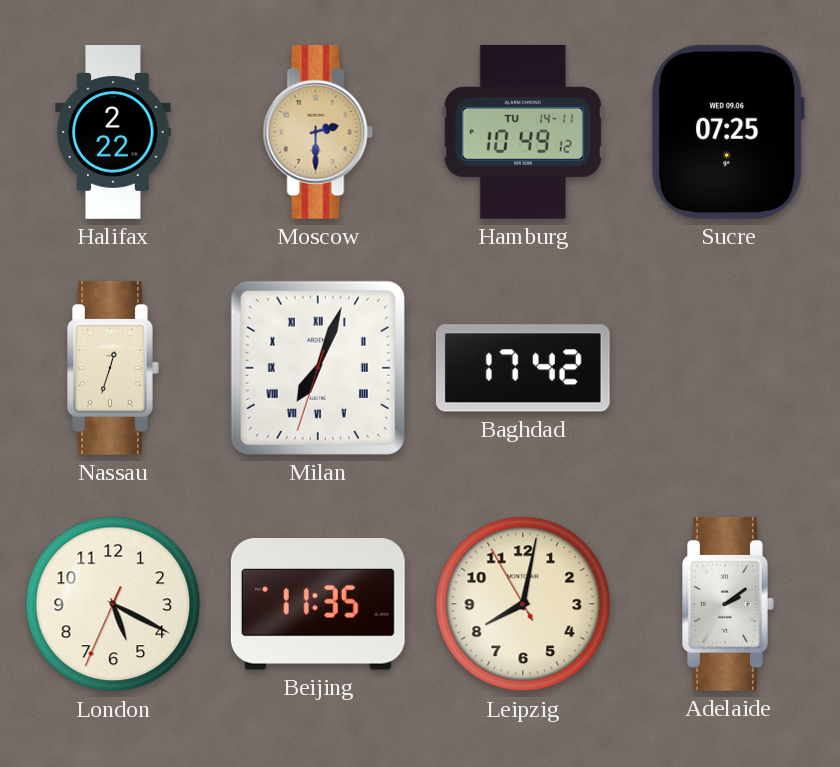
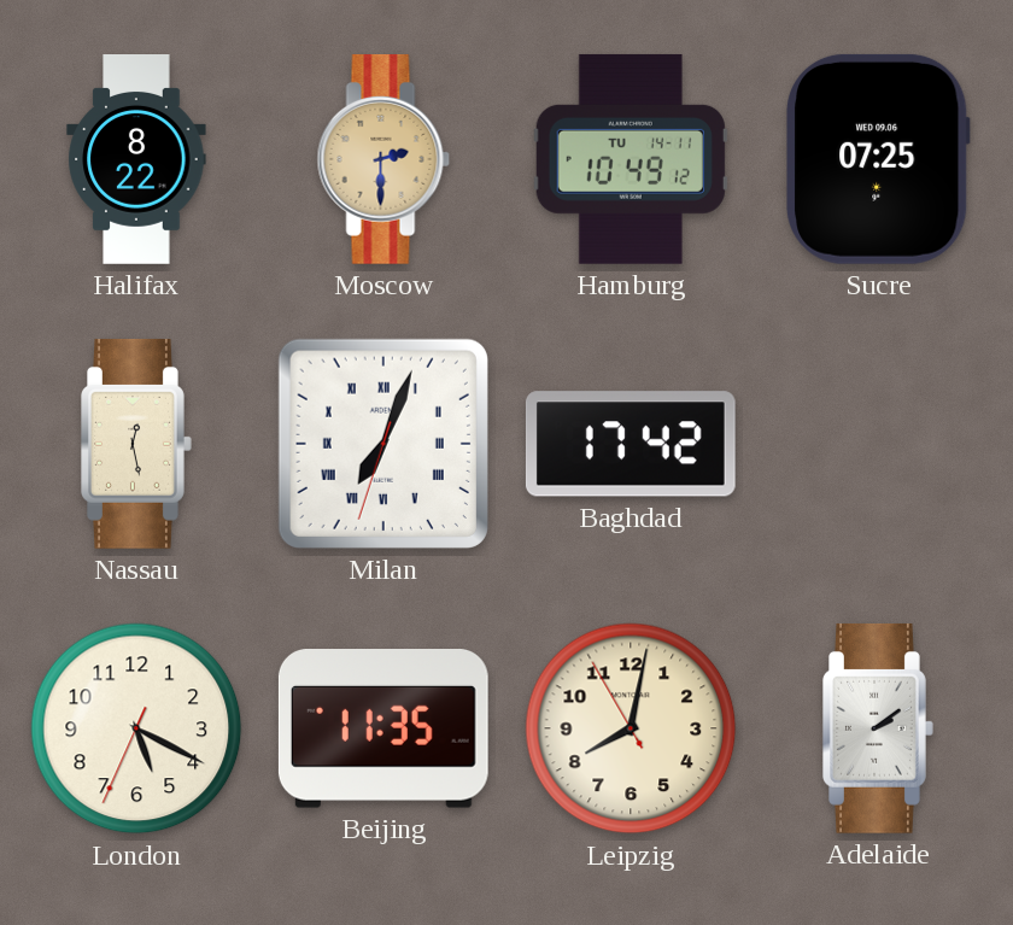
Halifax: 2:22 -> 8:22
Nassau: 12:33 -> 12:28
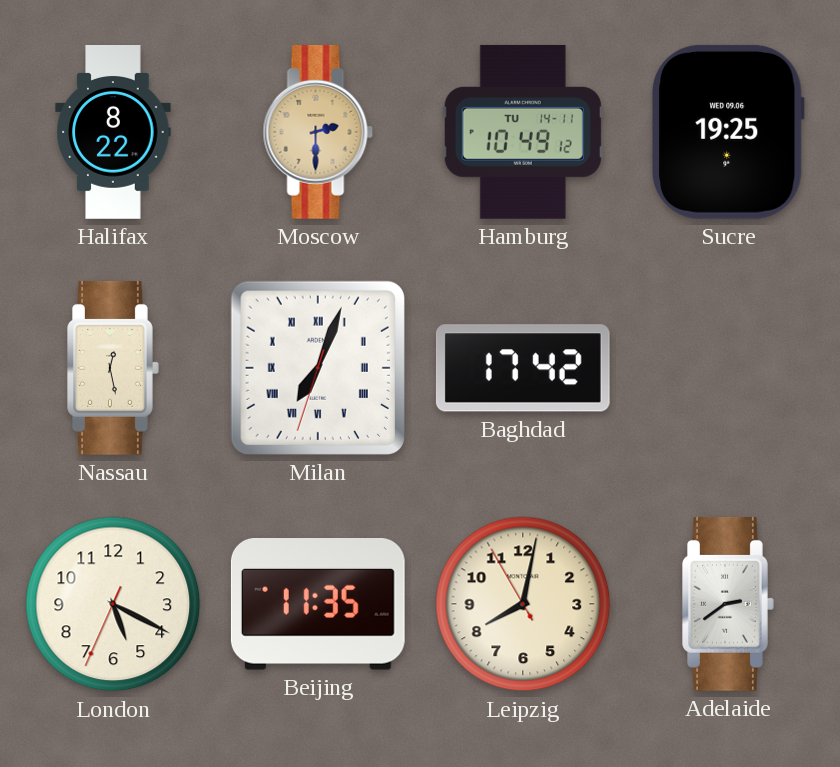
Sucre: 07:25 -> 19:25
Adelaide: 2:09 -> 2:39
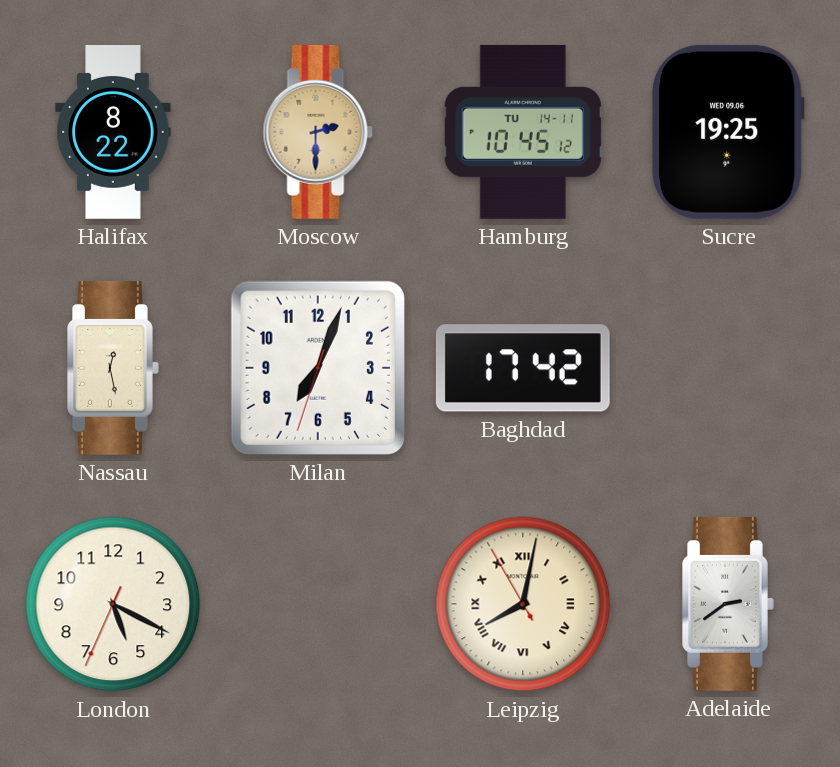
Hamburg: 10:49 -> 10:45
Milan numerals: Roman -> Arabic
Beijing: 11:35 -> none
Leipzig numerals: Arabic -> Roman
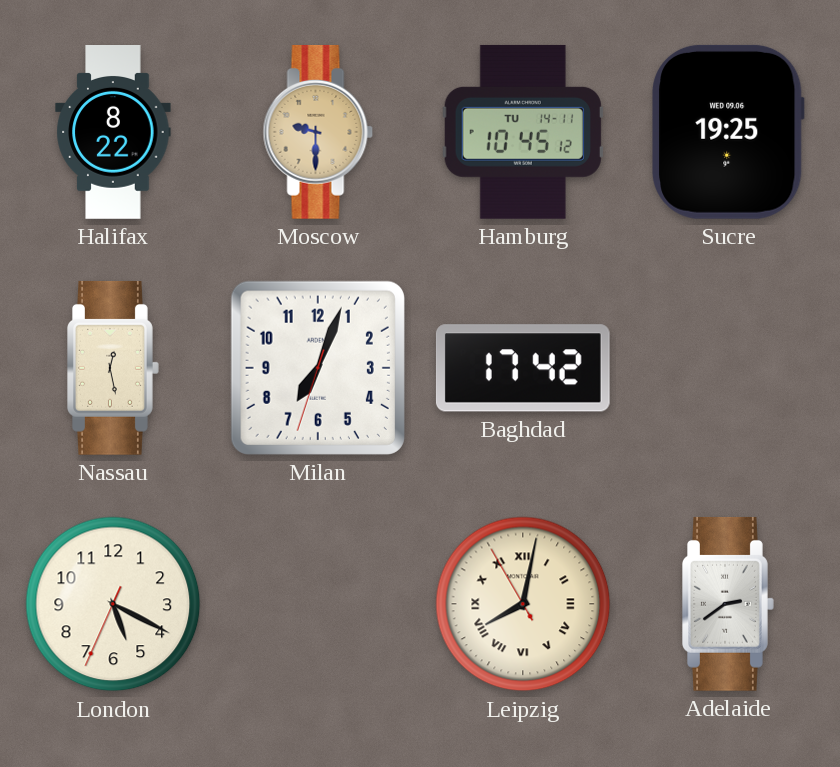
Moscow: 2:30 -> 9:30
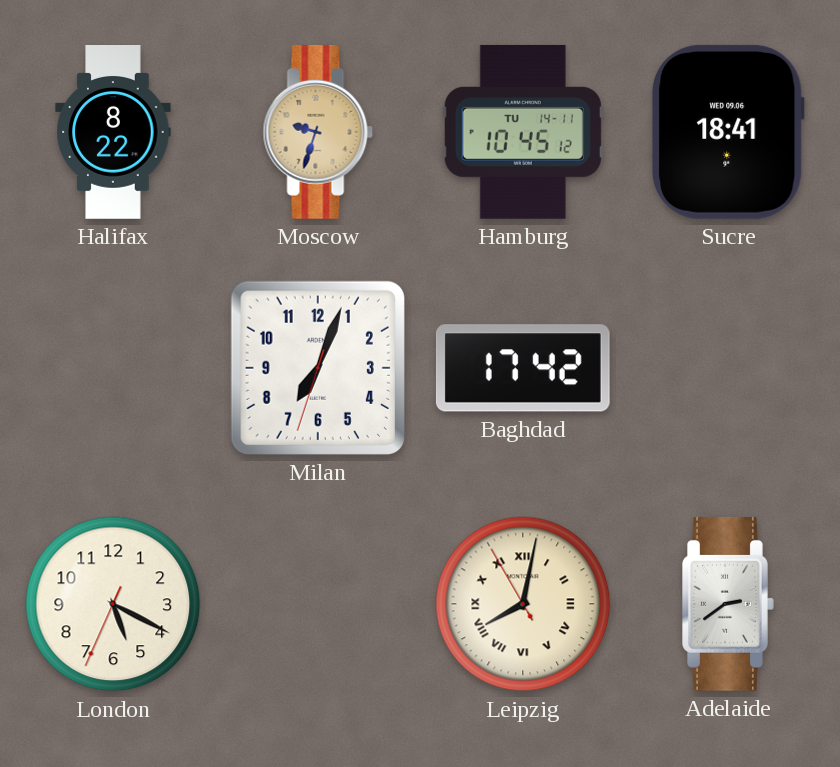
Moscow: 9:30 -> 9:33
Sucre: 19:25 -> 18:41
Nassau: 12:28 -> none
